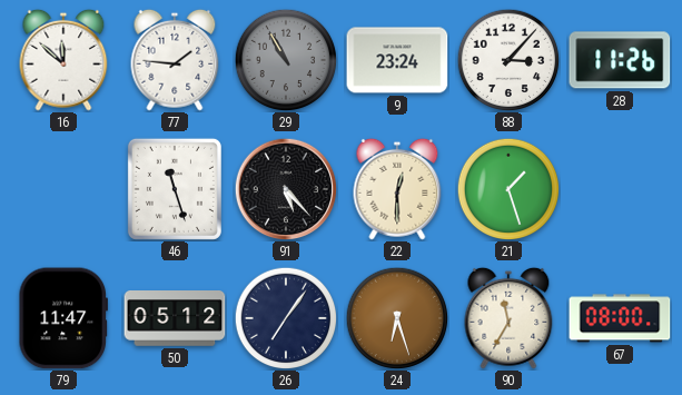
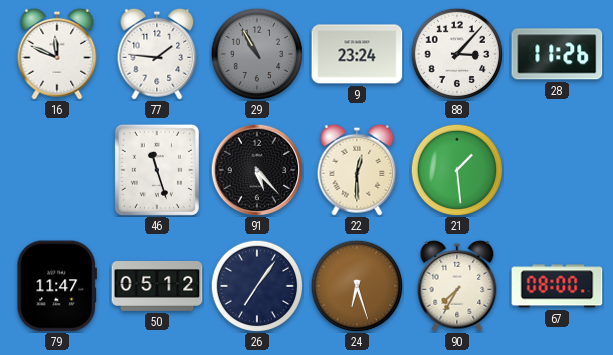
16: 11:52 -> 11:49
21: 1:27 -> 1:29
90: 11:35 -> 7:35
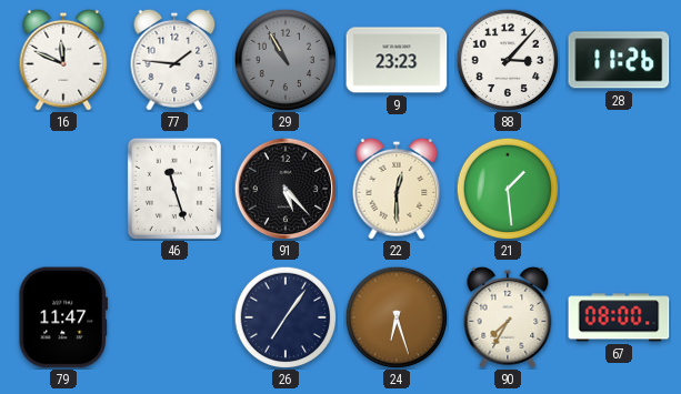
9: 23:24 -> 23:23
50: 05:12 -> none
